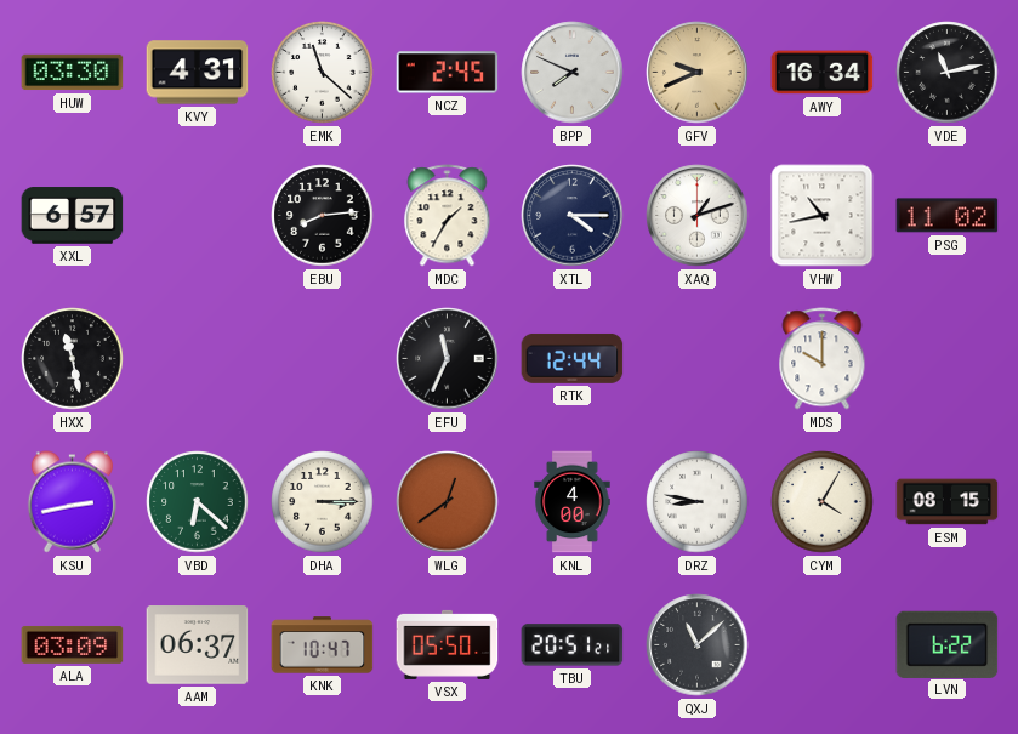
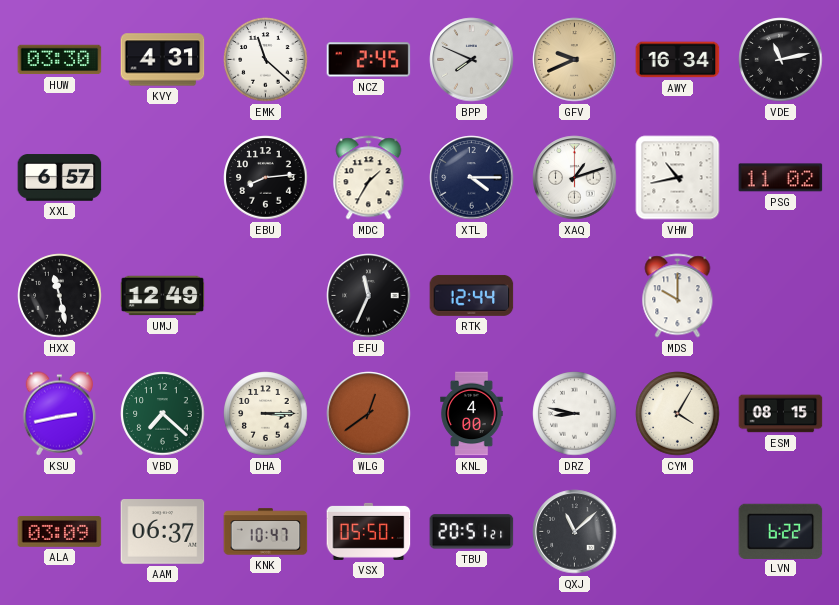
UMJ: none -> 12:49
VBD: 6:22 -> 7:22
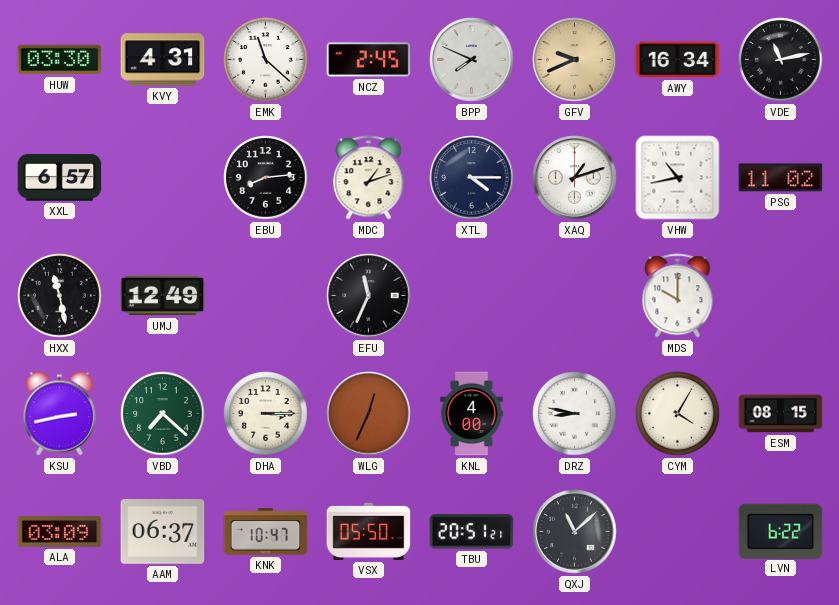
MDC: 1:35 -> 1:12
RTK: 12:44 -> none
WLG: 12:39 -> 12:34
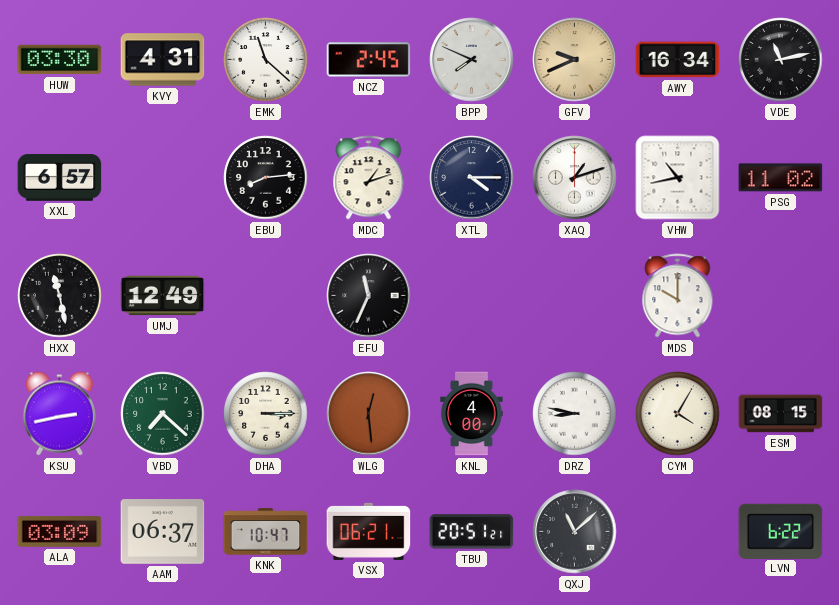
WLG: 12:34 -> 12:29
VSX: 05:50 -> 06:21
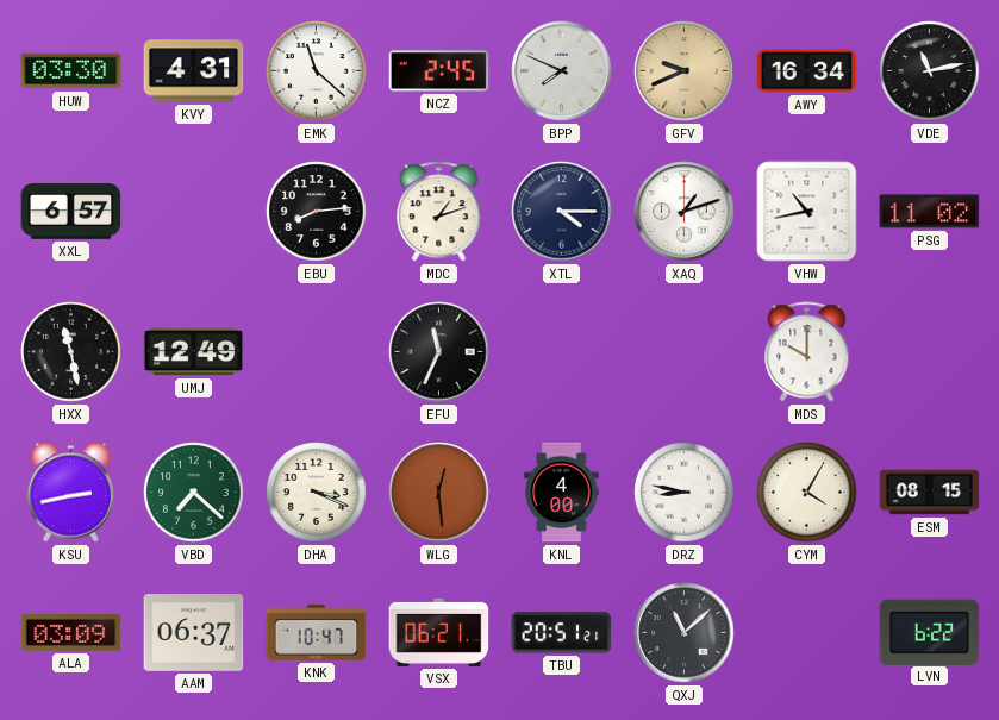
DHA: 3:15 -> 3:19
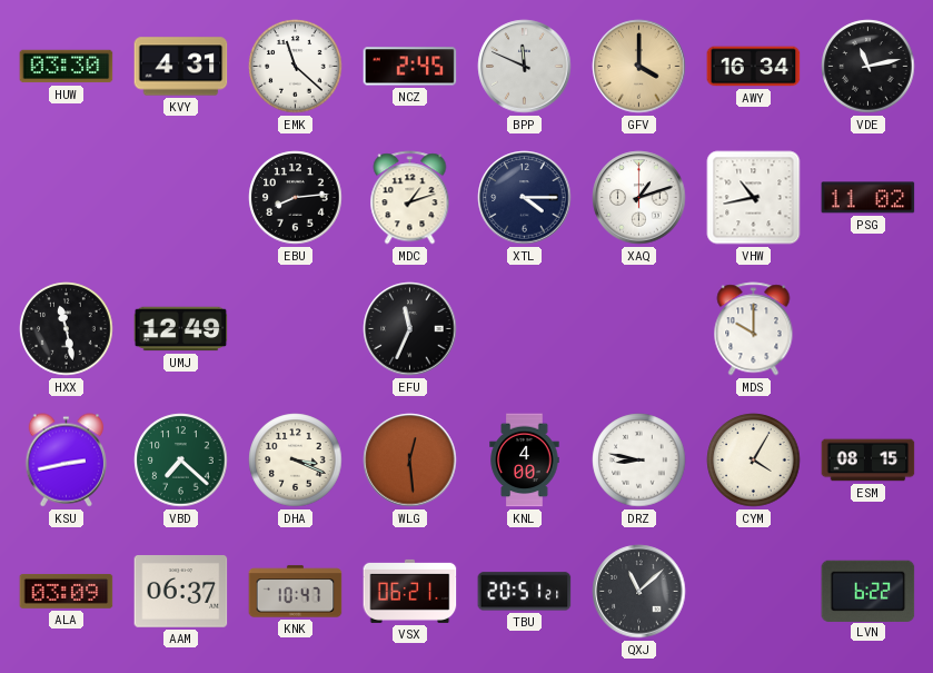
BPP: 7:49 -> 11:49
GFV: 9:41 -> 4:00
XXL: 6:57 -> none
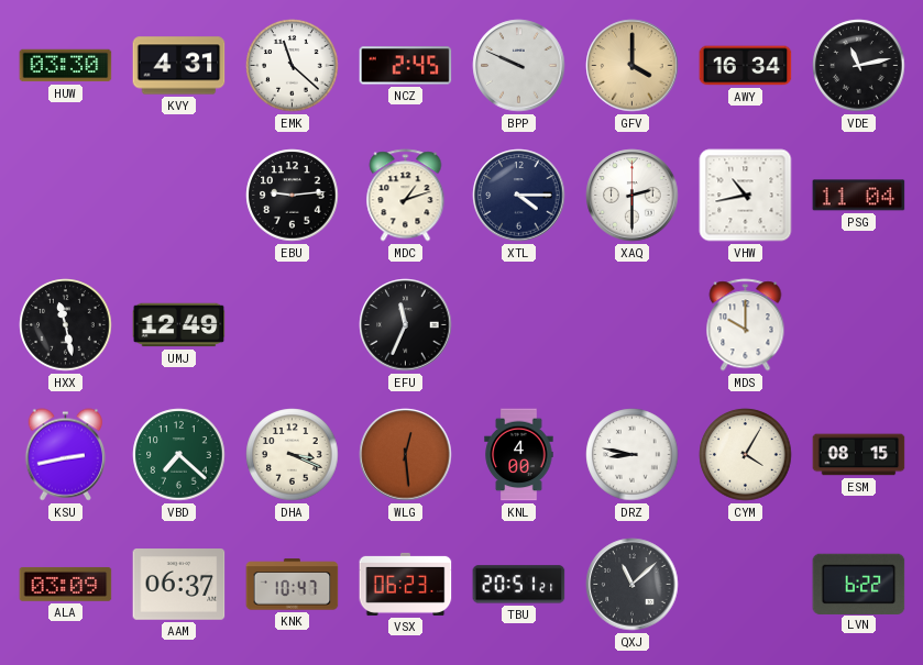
BPP: 11:49 -> 9:49
EBU: 8:14 -> 9:14
XAQ: 1:12 -> 2:30
PSG: 11:02 -> 11:04
VSX: 06:21 -> 06:23
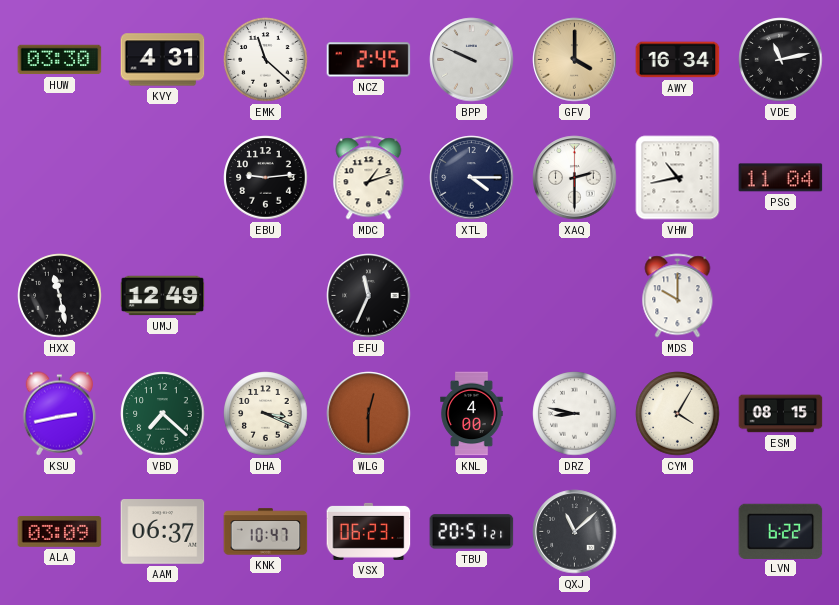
WLG: 12:29 -> 12:30
